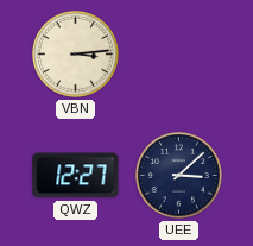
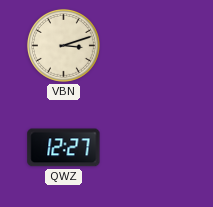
VBN: 3:14 -> 3:12
UEE: 3:08 -> none
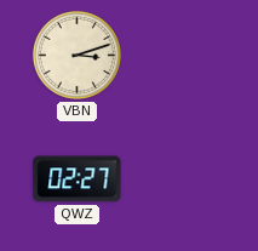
QWZ: 12:27 -> 02:27
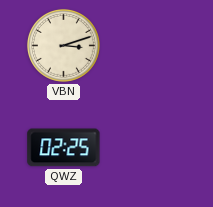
QWZ: 02:27 -> 02:25
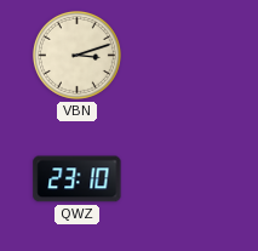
QWZ: 02:25 -> 23:10
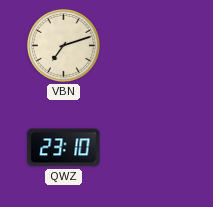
VBN: 3:12 -> 7:12
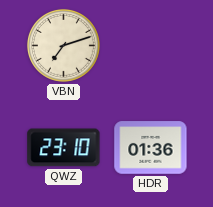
HDR: none -> 01:36
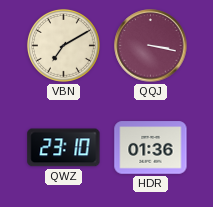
VBN: 7:12 -> 7:10
QQJ: none -> 3:17
